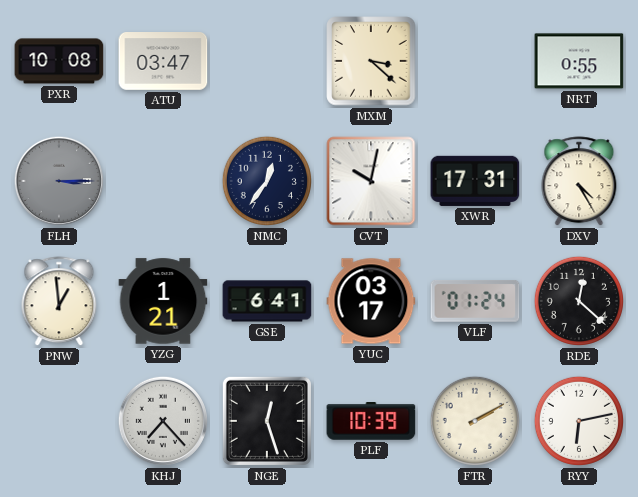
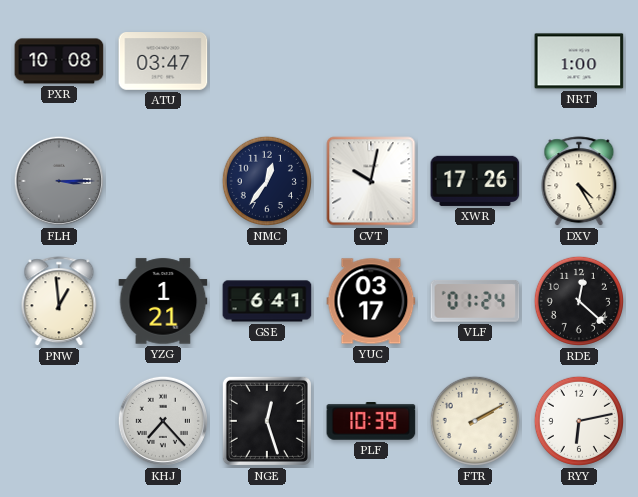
MXM: 3:22 -> none
NRT: 0:55 -> 1:00
XWR: 17:31 -> 17:26
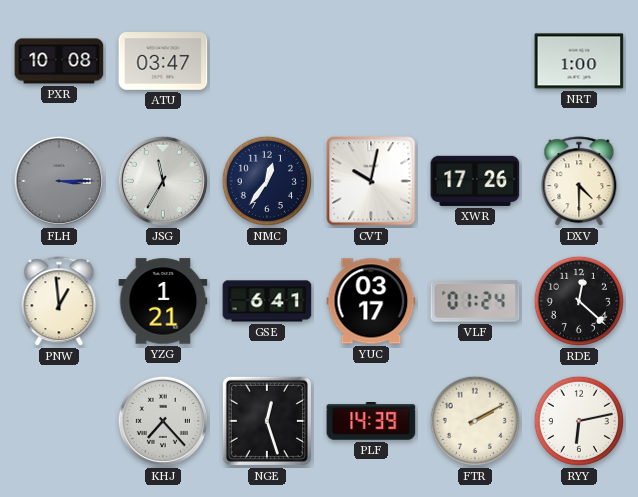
JSG: none -> 11:35
DXV: 4:25 -> 4:30
PLF: 10:39 -> 14:39
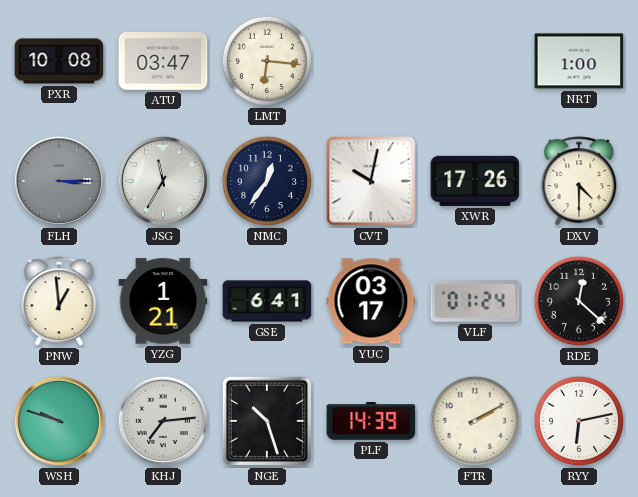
LMT: none -> 6:16
WSH: none -> 9:48
KHJ: 7:23 -> 7:14
NGE: 12:27 -> 10:27
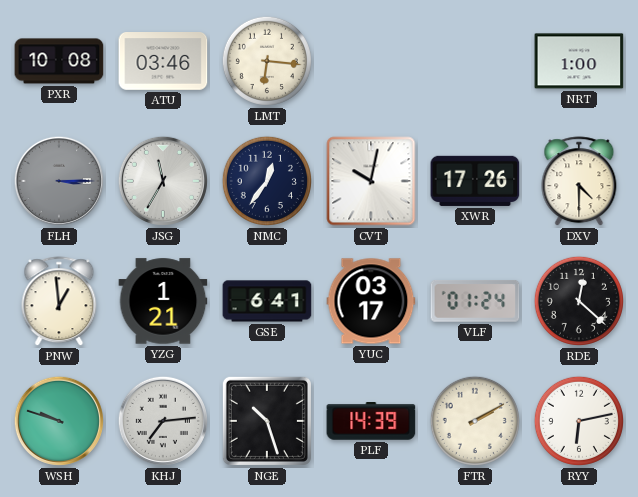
ATU: 03:47 -> 03:46
